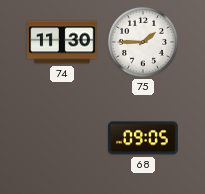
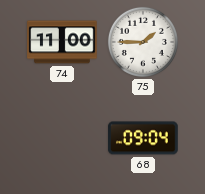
74: 11:30 -> 11:00
68: 09:05 -> 09:04
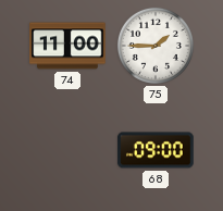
68: 09:04 -> 09:00
